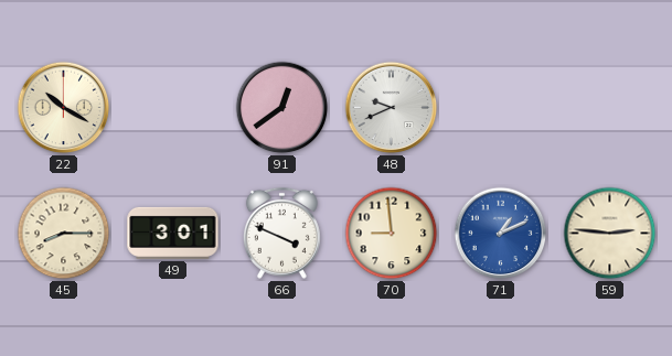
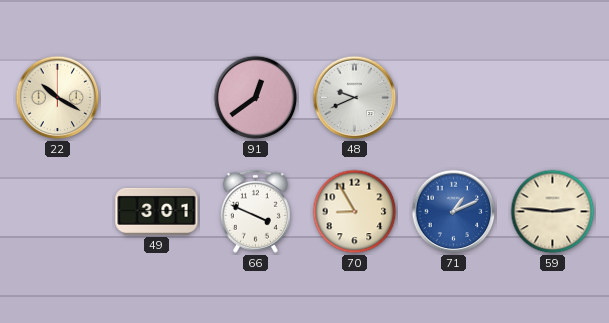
45: 8:15 -> none
70: 8:59 -> 8:55
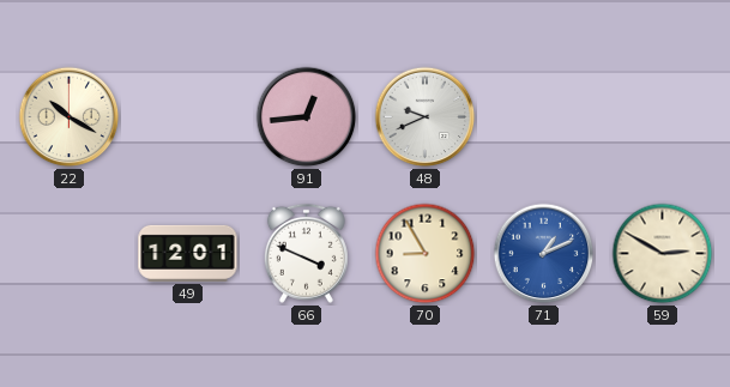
91: 12:39 -> 12:44
49: 3:01 -> 12:01
59: 2:46 -> 2:50
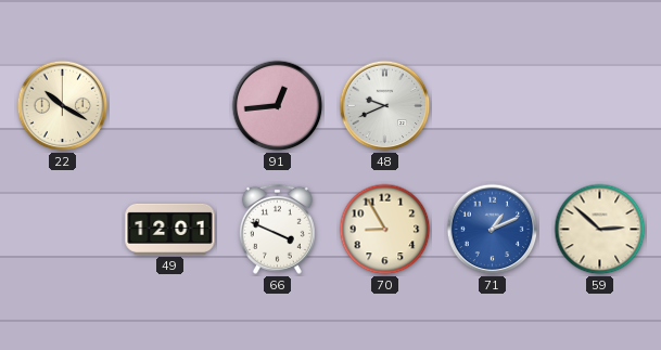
59: 2:50 -> 2:52
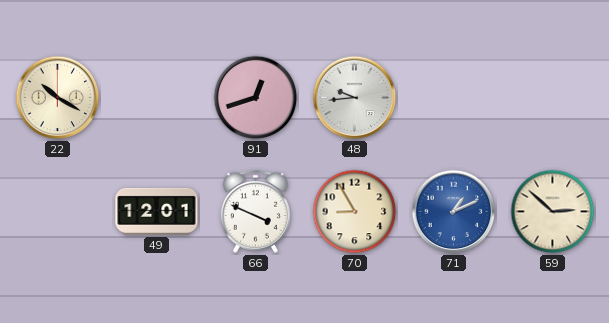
91: 12:44 -> 12:42
48: 9:41 -> 9:44
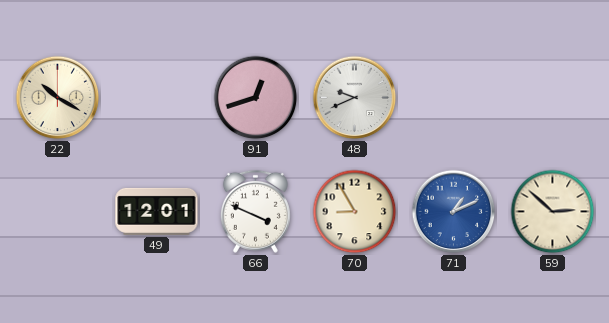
48: 9:44 -> 9:41
